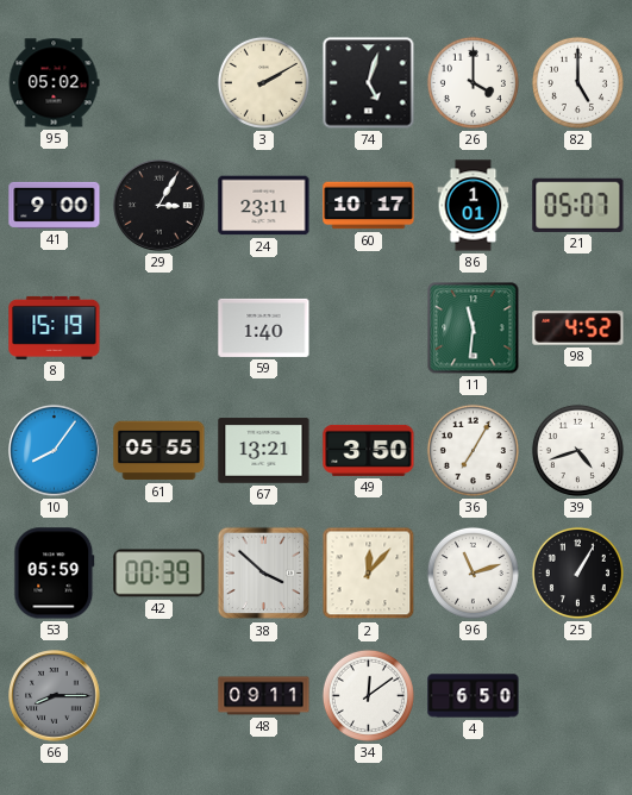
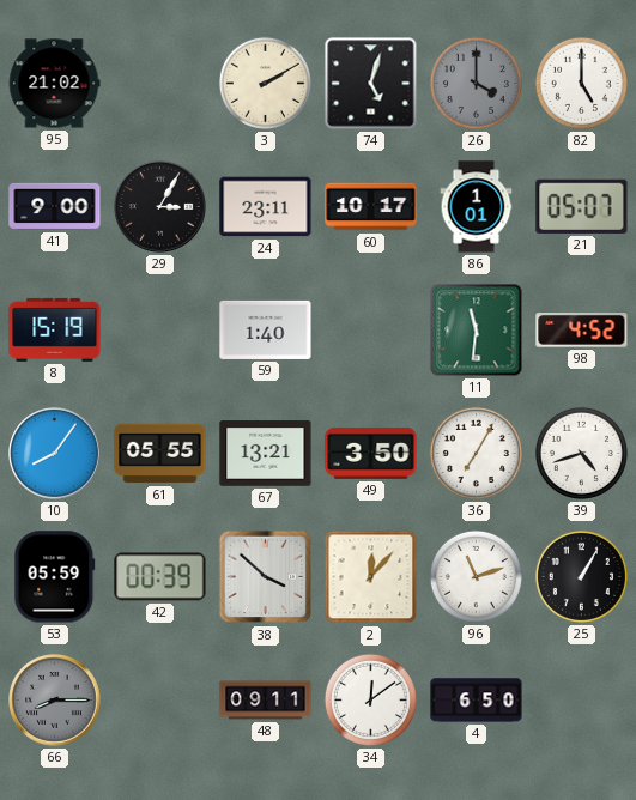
95: 05:02 -> 21:02
26 dial: white -> grey
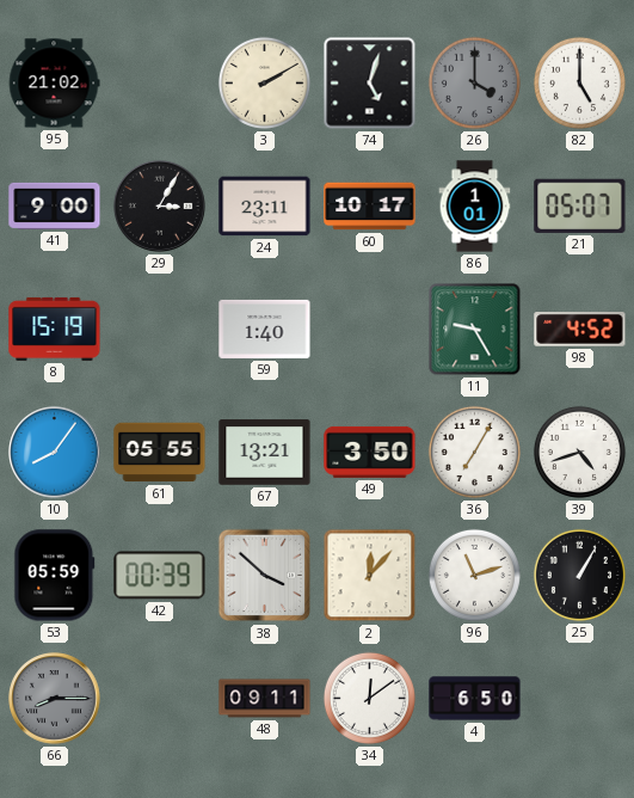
11: 11:31 -> 9:25
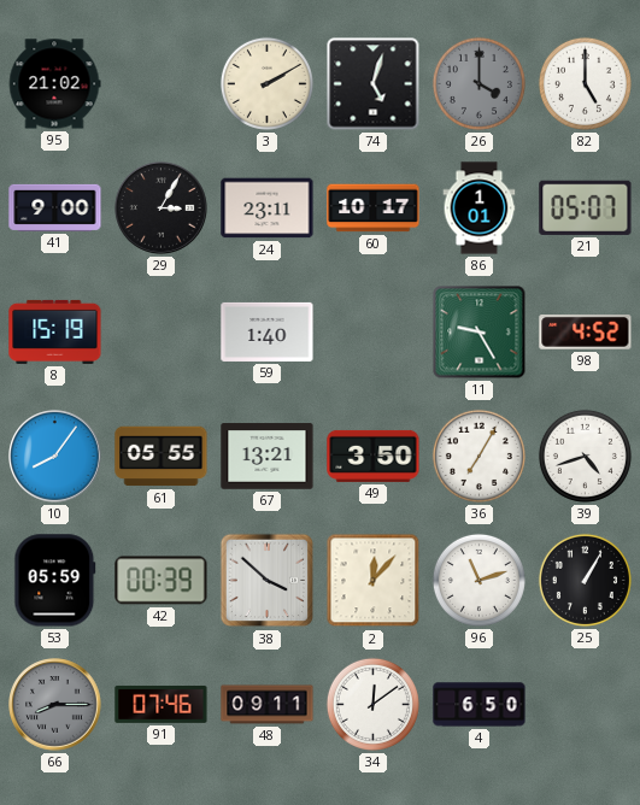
91: none -> 07:46
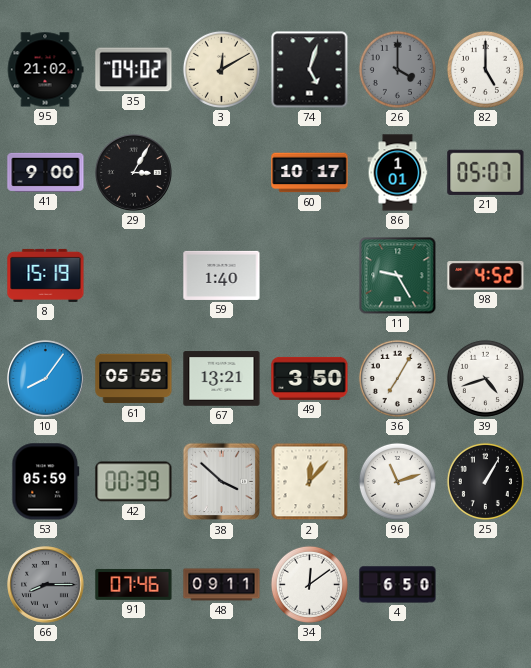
35: none -> 04:02
3: 2:10 -> 12:10
24: 23:11 -> none
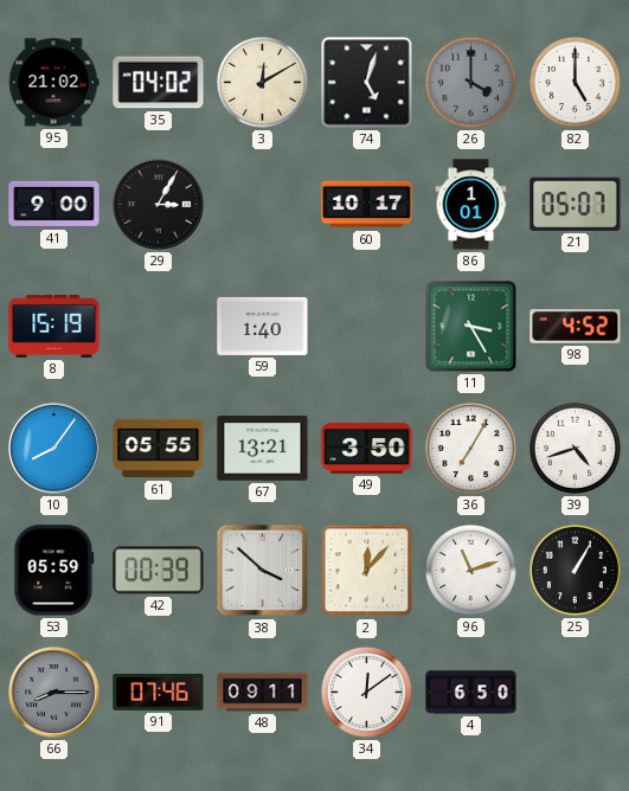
11: 9:25 -> 3:25
